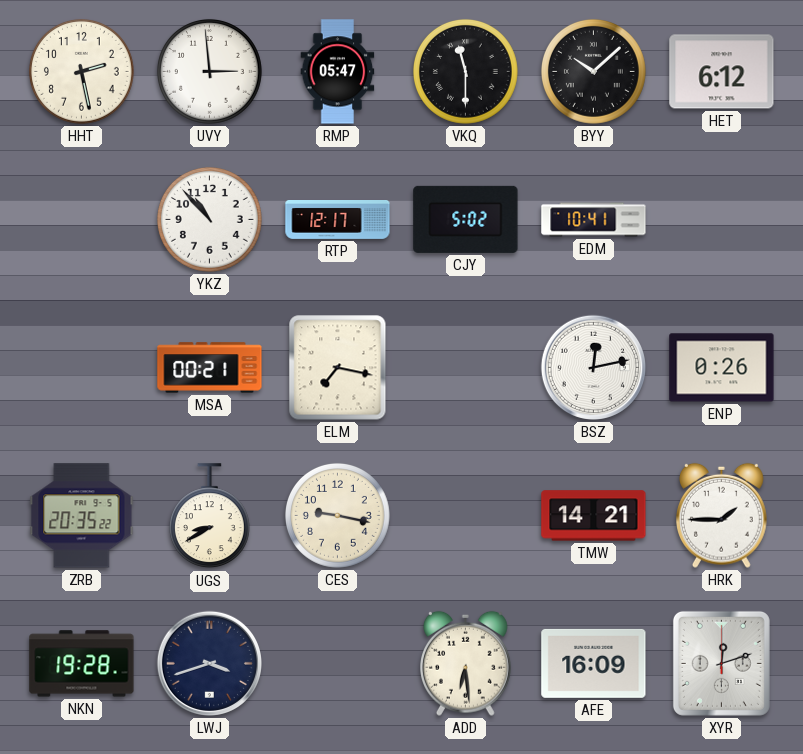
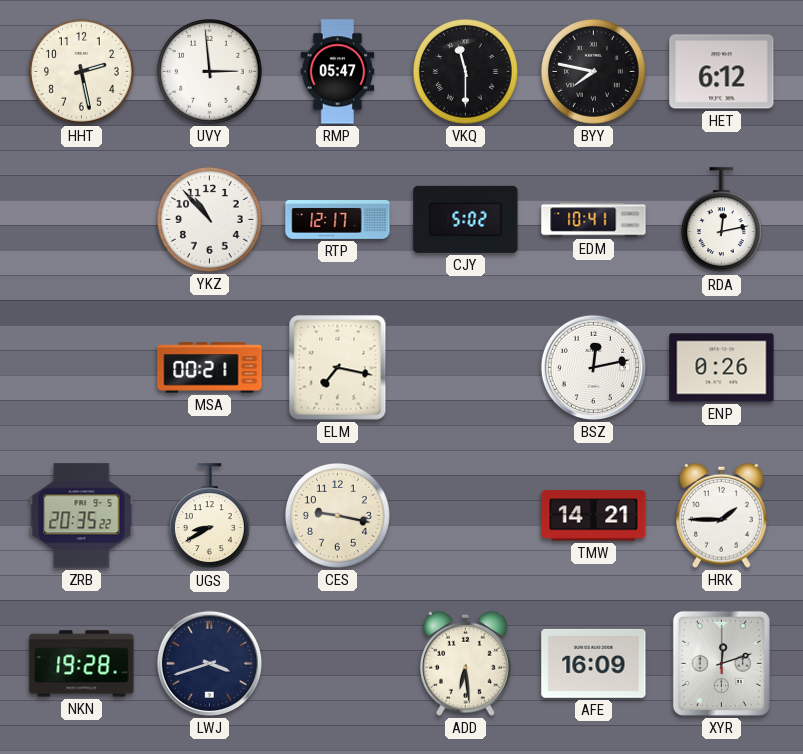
BYY: 10:08 -> 7:47
RDA: none -> 12:13
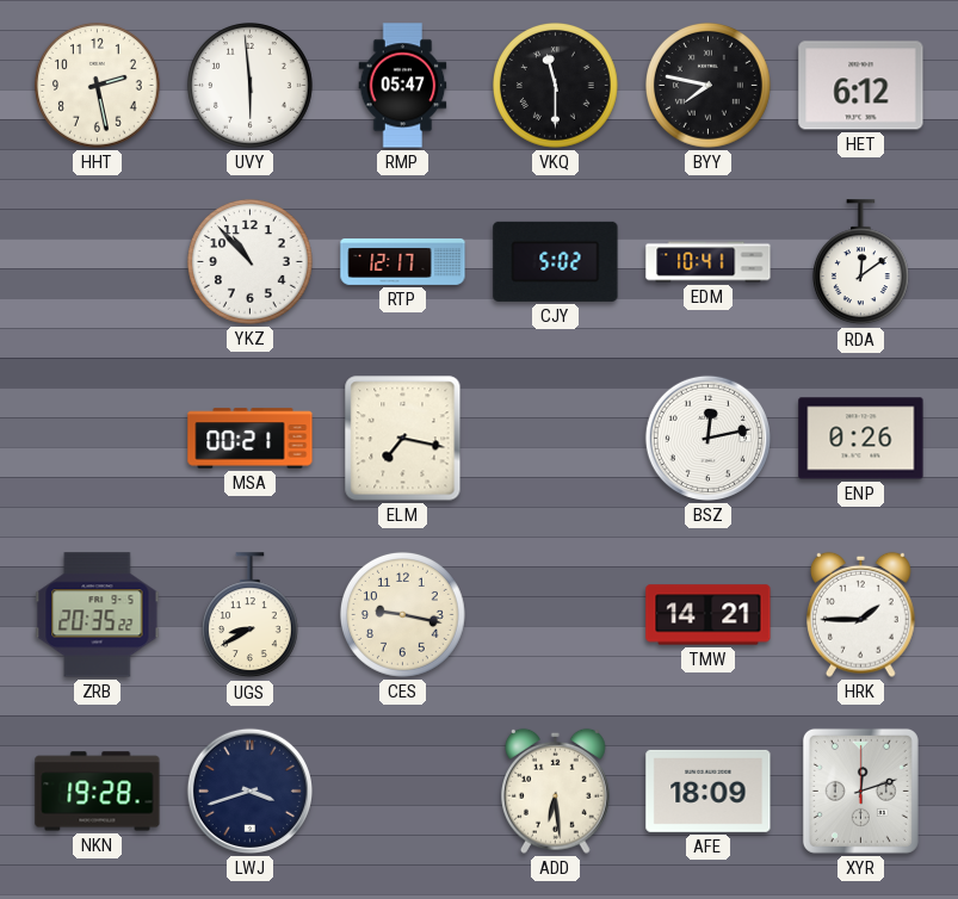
UVY: 2:59 -> 5:59
RDA: 12:13 -> 12:09
AFE: 16:09 -> 18:09
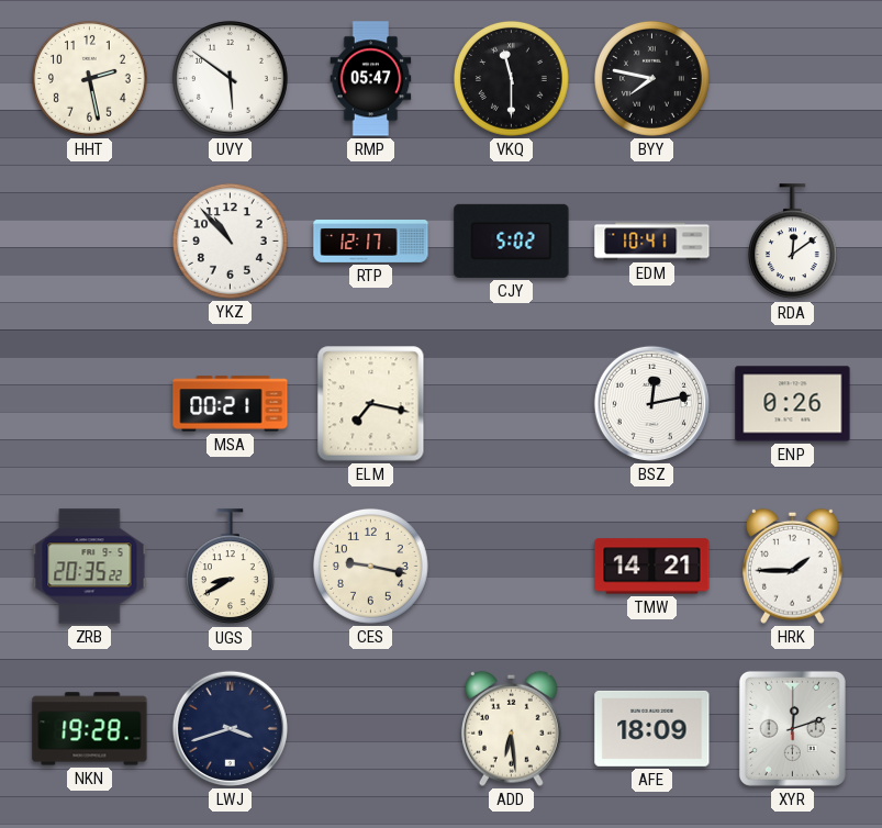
UVY: 5:59 -> 5:51
HET: 6:12 -> none
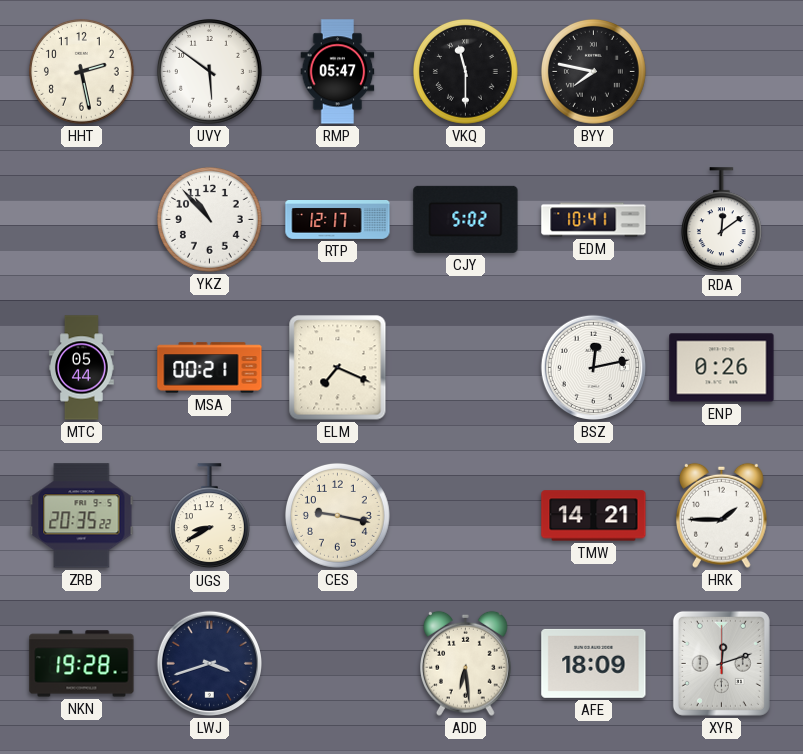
MTC: none -> 05:44
ELM: 7:17 -> 7:19
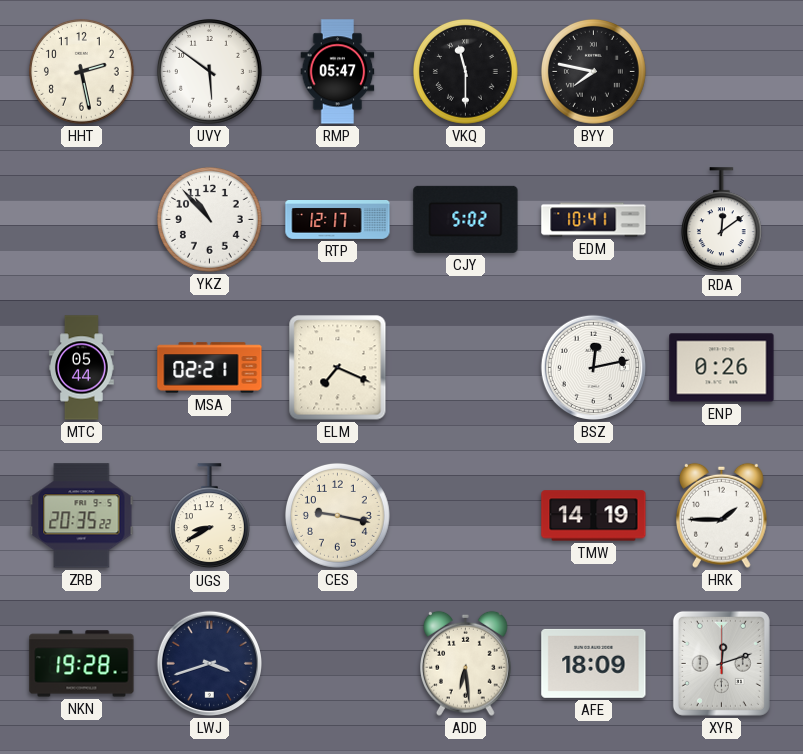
MSA: 00:21 -> 02:21
TMW: 14:21 -> 14:19
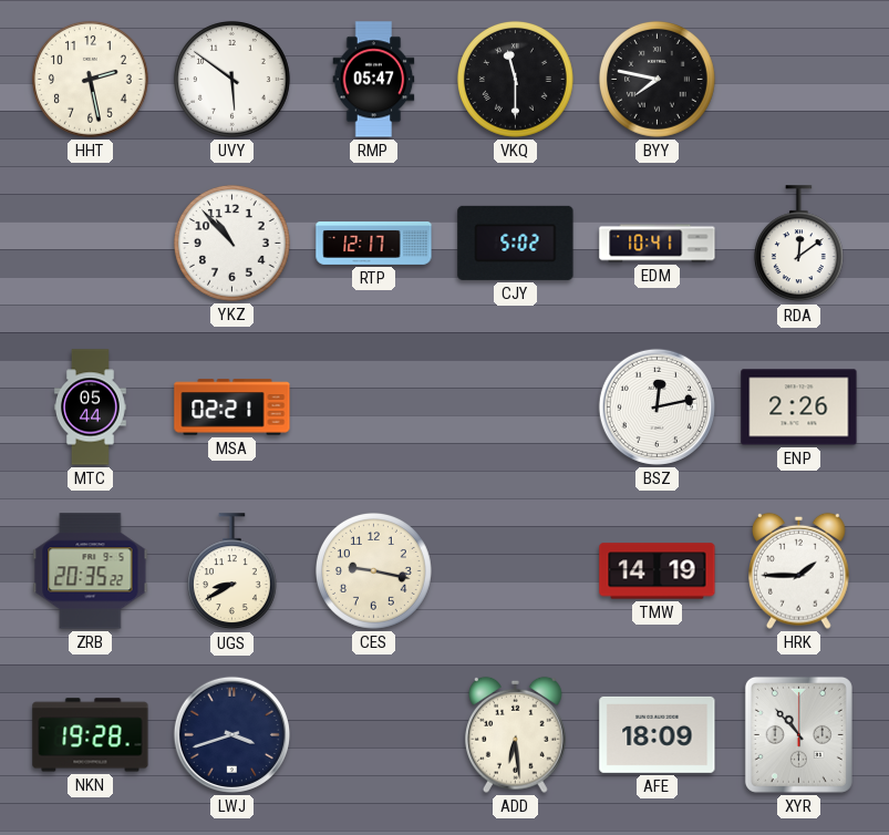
ELM: 7:19 -> none
ENP: 0:26 -> 2:26
XYR: 12:12 -> 10:53
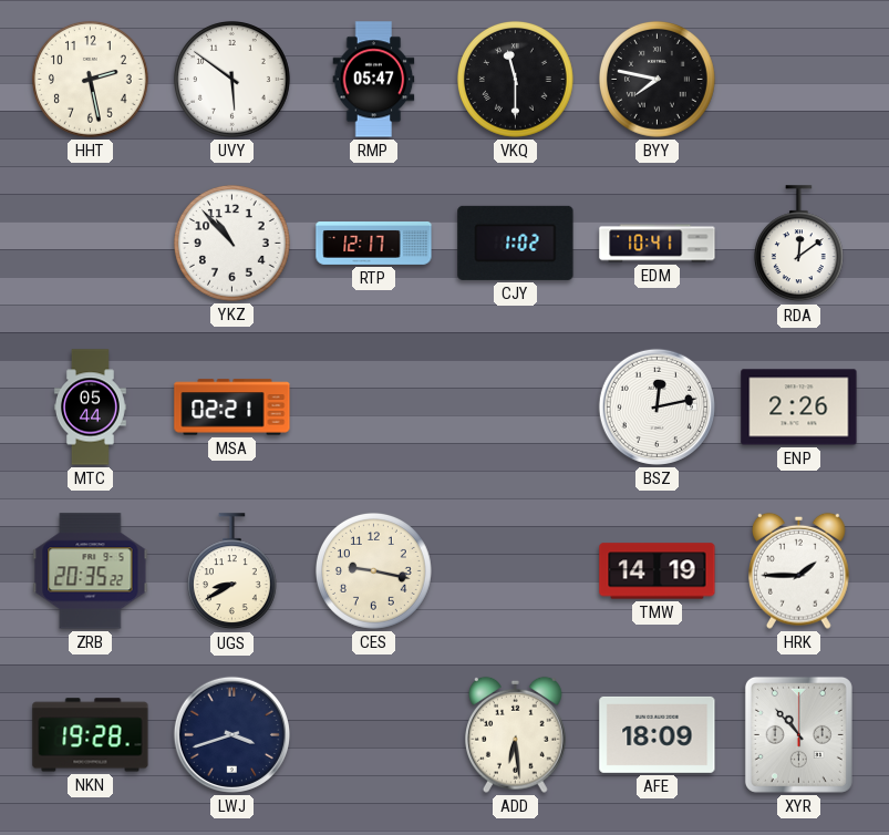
CJY: 5:02 -> 1:02
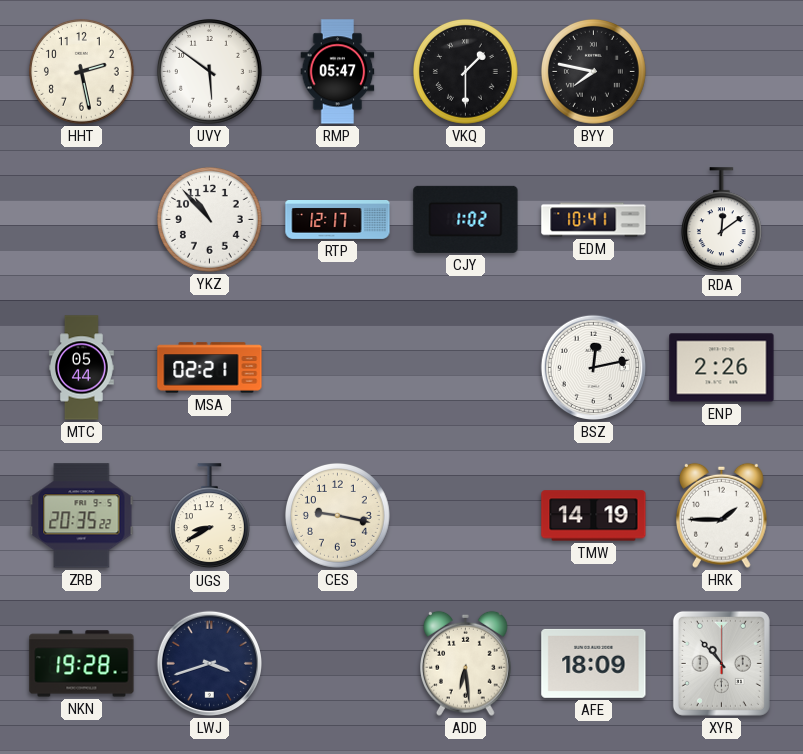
VKQ: 11:30 -> 1:30
